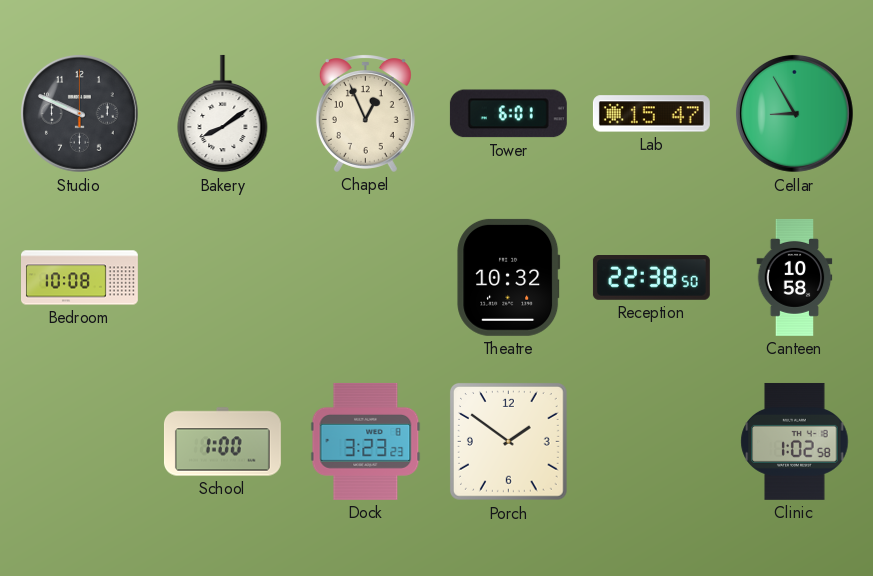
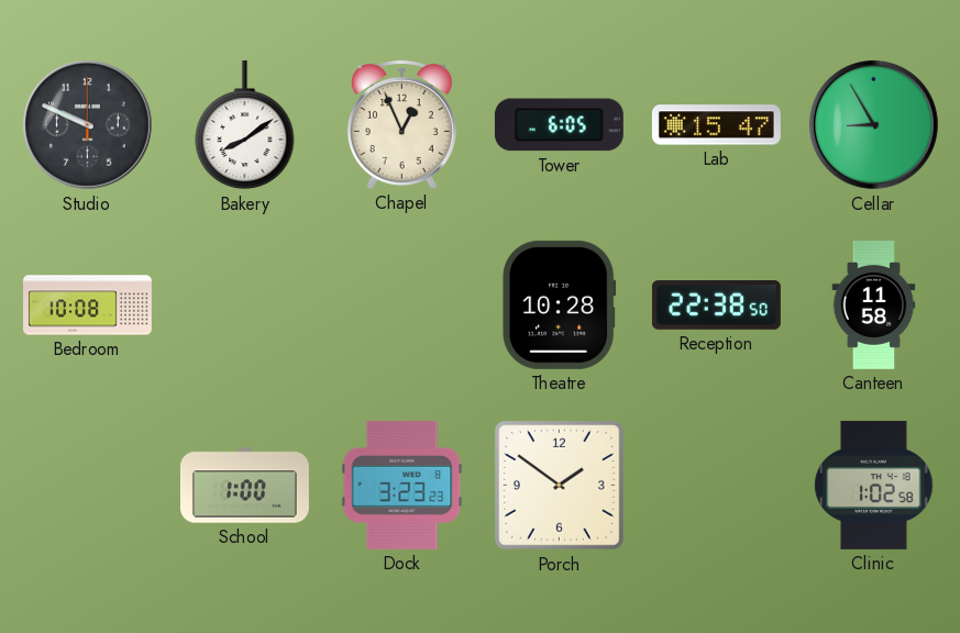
Tower: 6:01 -> 6:05
Theatre: 10:32 -> 10:28
Canteen: 10:58 -> 11:58
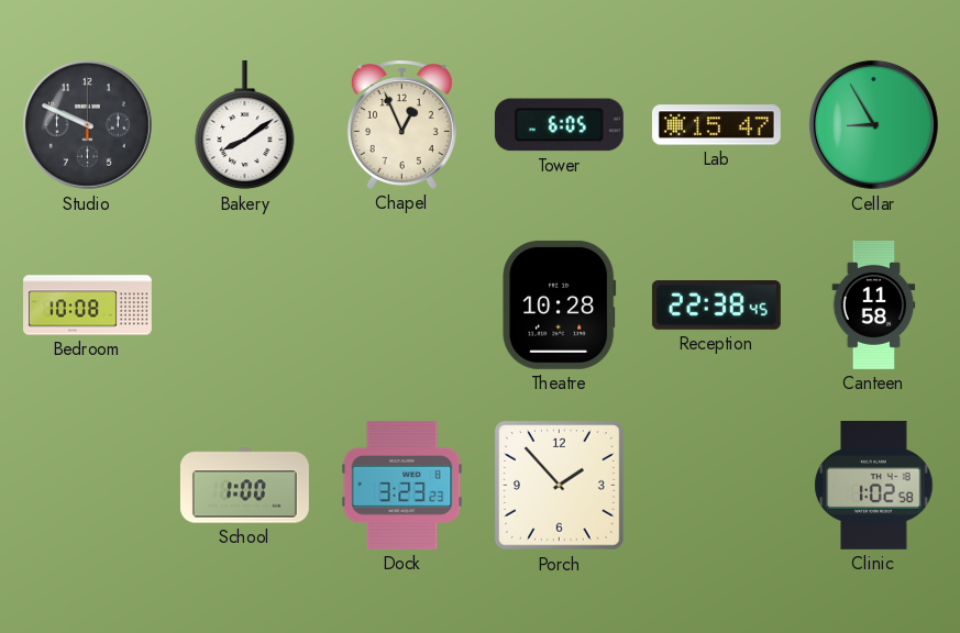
Reception: 22:38:50 -> 22:38:45
Porch: 1:51 -> 1:53
